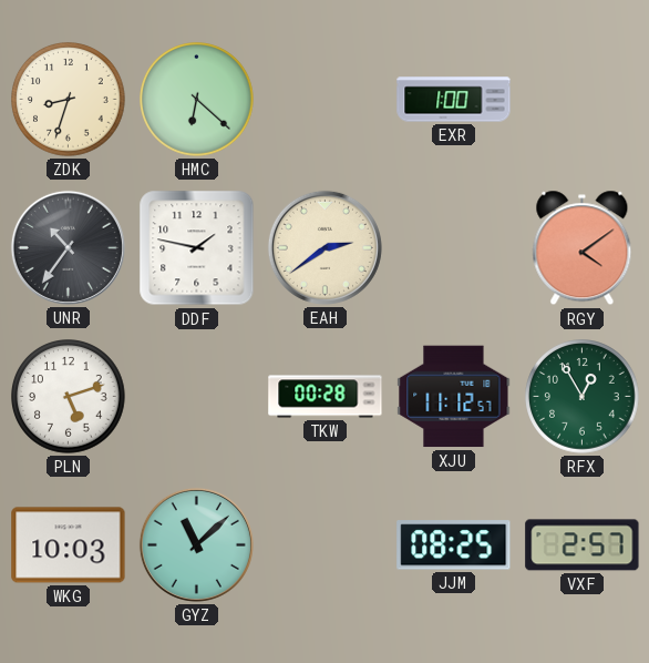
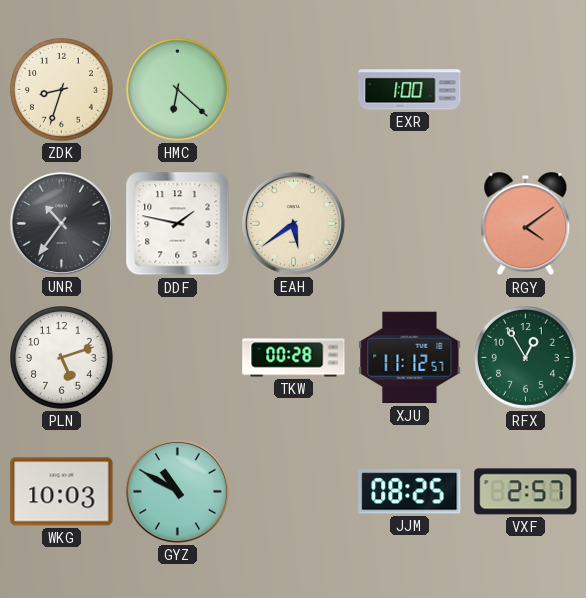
EAH: 2:39 -> 5:39
GYZ: 11:08 -> 10:50
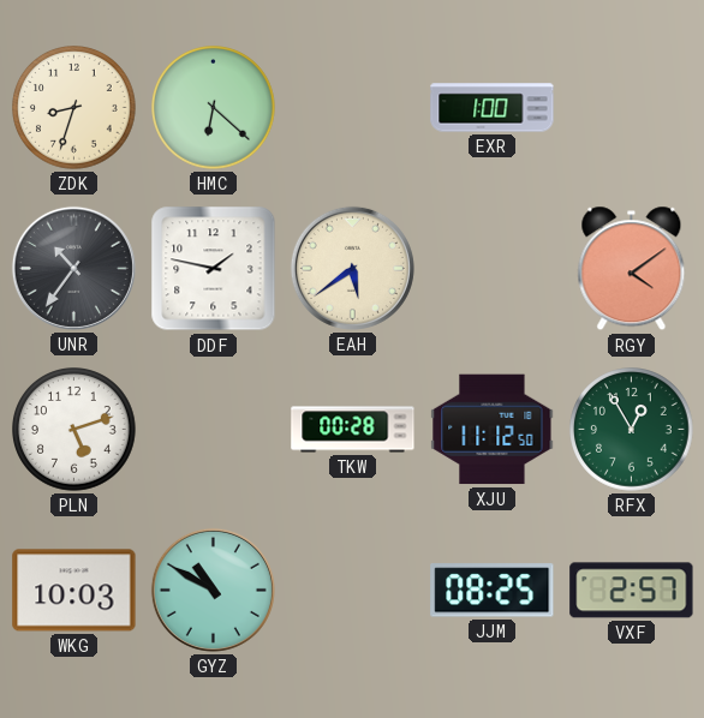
XJU: 11:12:57 -> 11:12:50
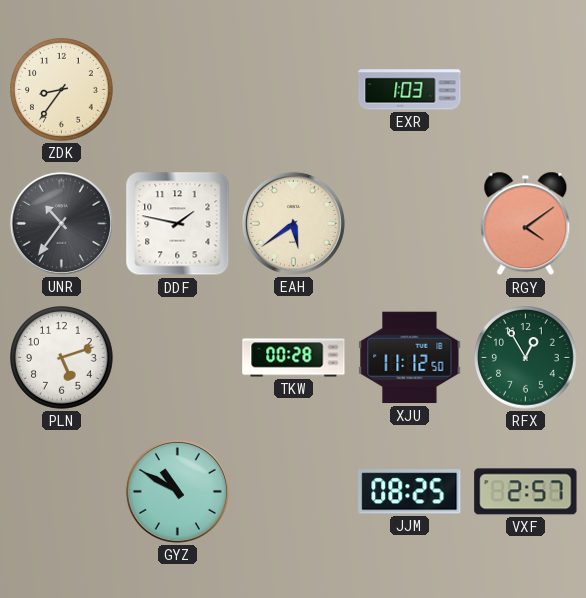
ZDK: 8:33 -> 8:36
HMC: 6:22 -> none
EXR: 1:00 -> 1:03
WKG: 10:03 -> none
